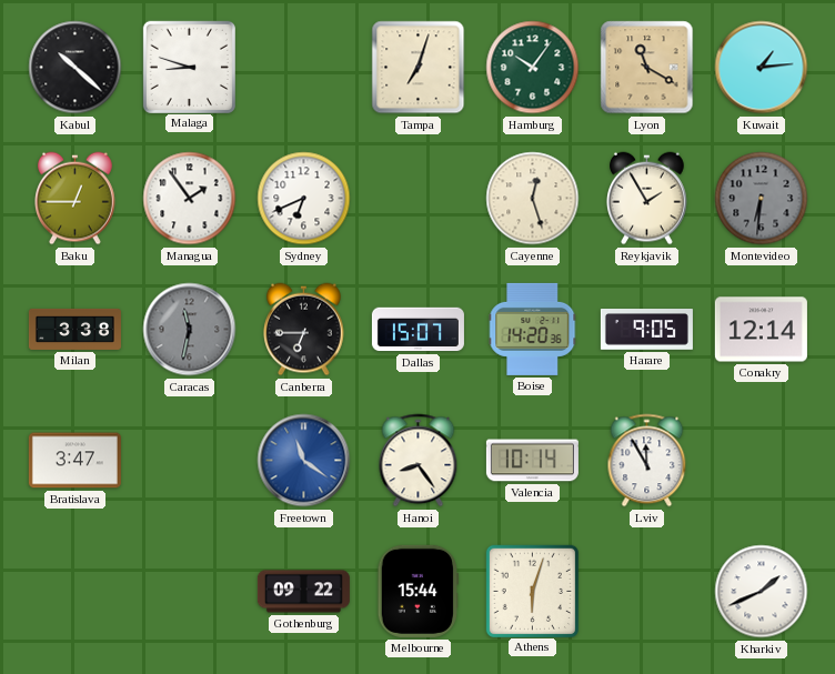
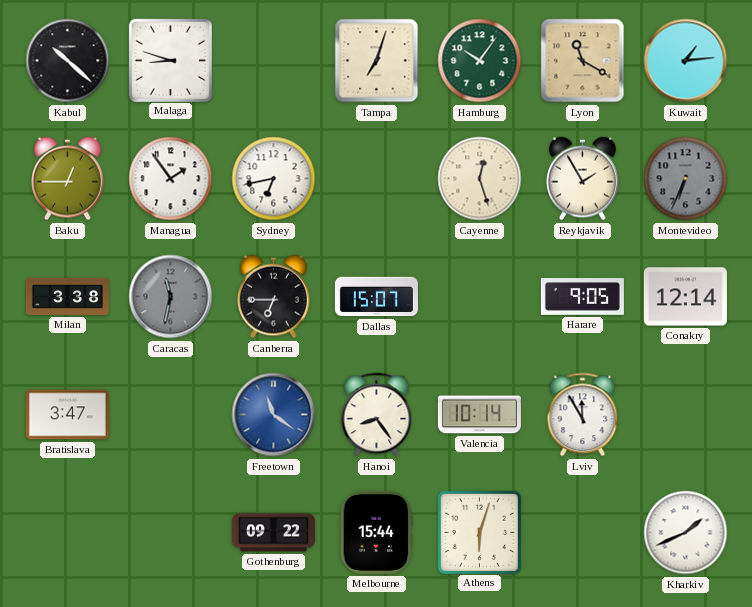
Sydney: 6:41 -> 6:43
Montevideo: 6:31 -> 6:34
Boise: 14:20 -> none
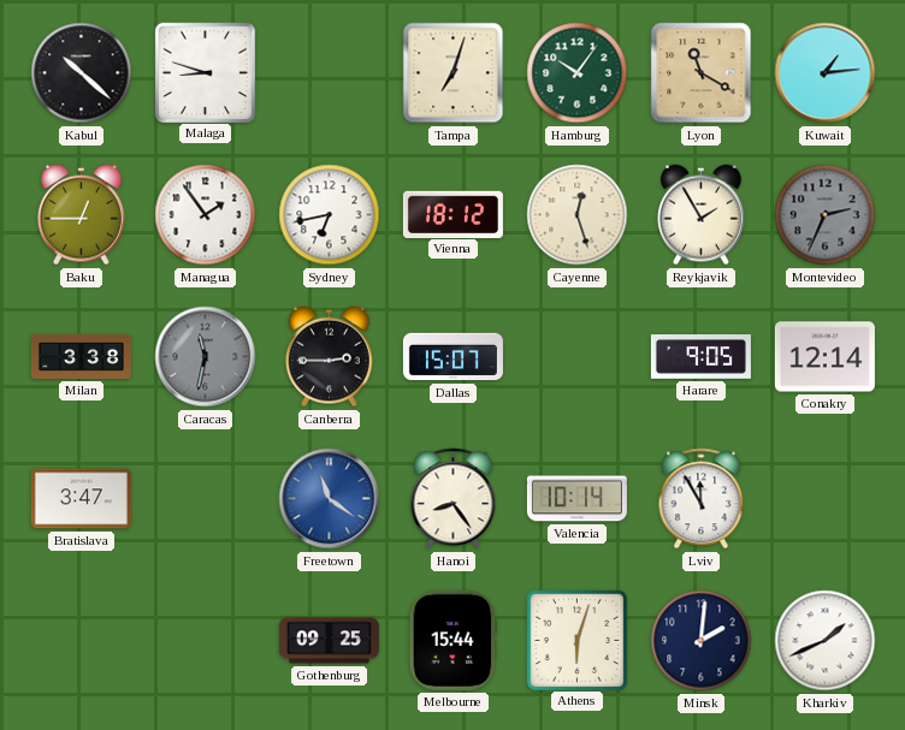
Vienna: none -> 18:12
Montevideo: 6:34 -> 2:34
Canberra: 6:45 -> 2:45
Gothenburg: 09:22 -> 09:25
Minsk: none -> 2:01
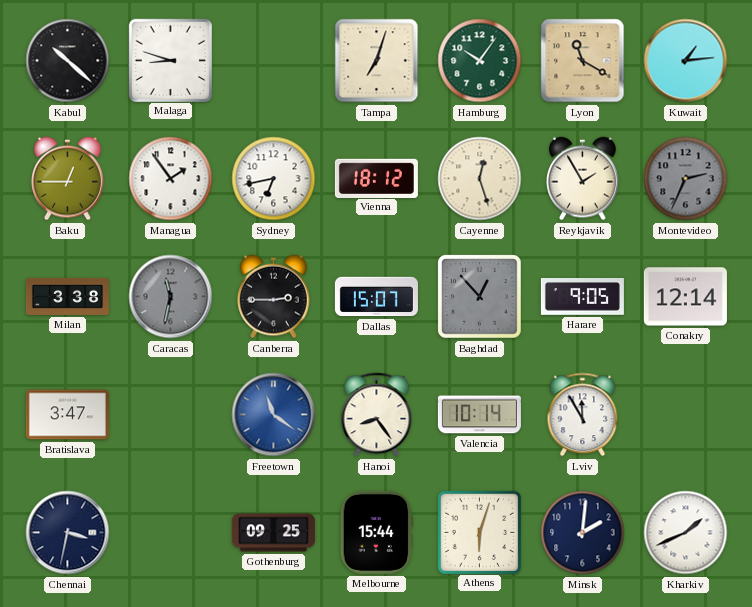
Baghdad: none -> 12:53
Chennai: none -> 3:32
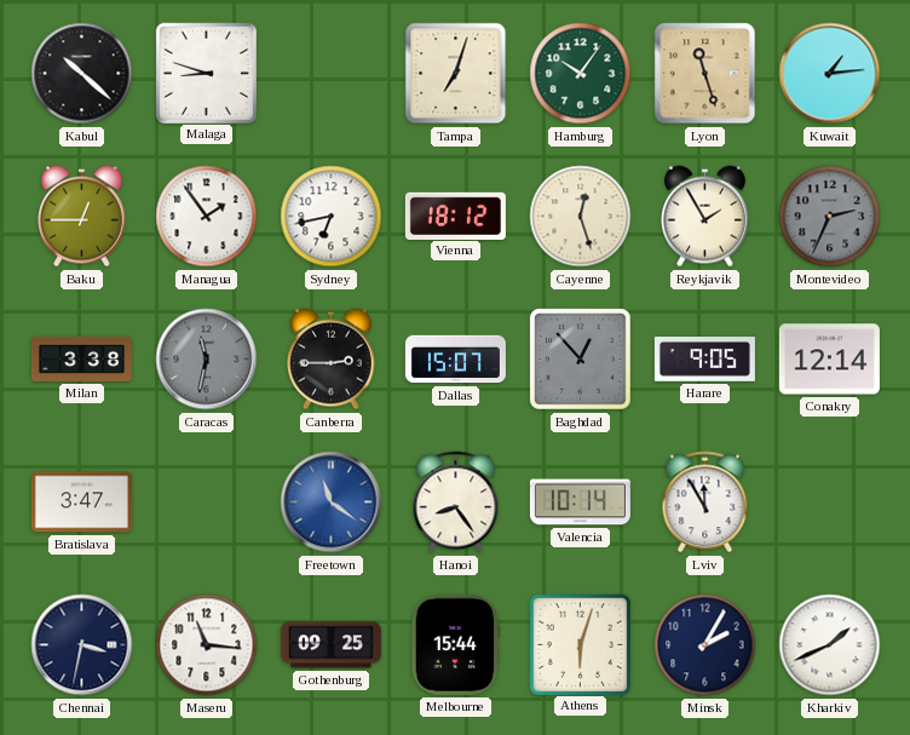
Lyon: 11:20 -> 11:27
Maseru: none -> 11:16
Minsk: 2:01 -> 2:05
